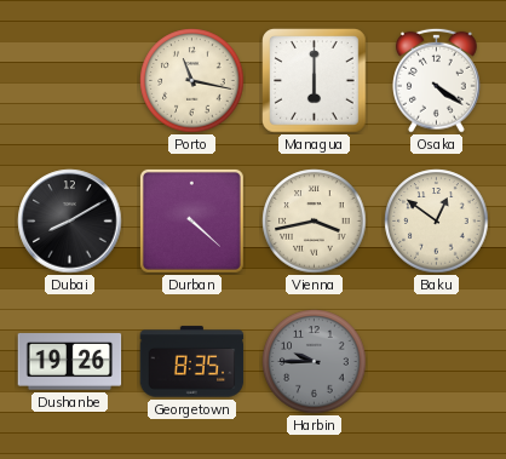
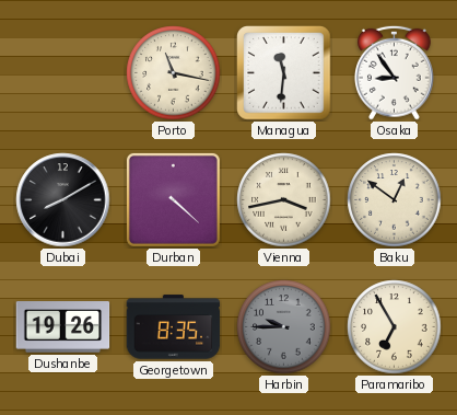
Managua: 6:00 -> 11:31
Osaka: 4:21 -> 8:54
Paramaribo: none -> 6:55
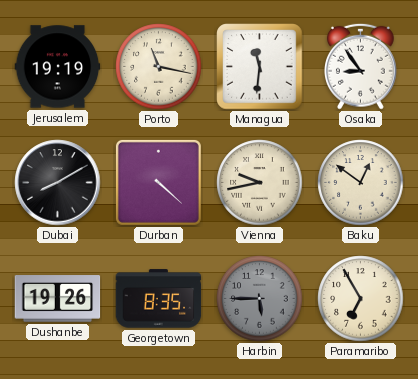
Jerusalem: none -> 19:19
Vienna: 3:43 -> 9:43
Harbin: 9:45 -> 5:45
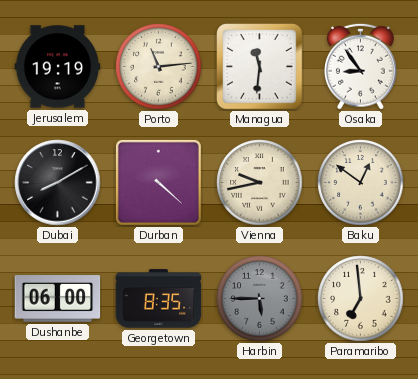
Porto: 11:17 -> 11:14
Dushanbe: 19:26 -> 06:00
Paramaribo: 6:55 -> 6:59
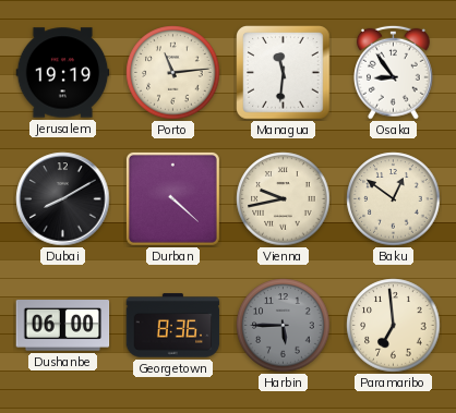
Georgetown: 8:35 -> 8:36
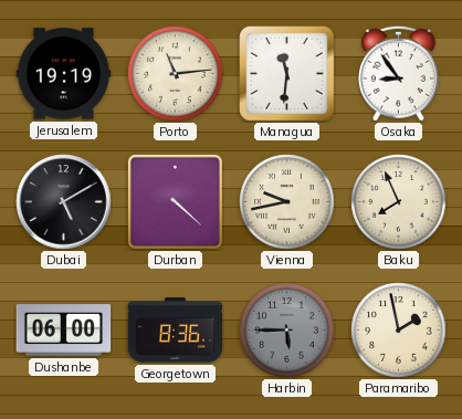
Dubai: 8:10 -> 5:10
Baku: 12:51 -> 7:56
Paramaribo: 6:59 -> 1:58
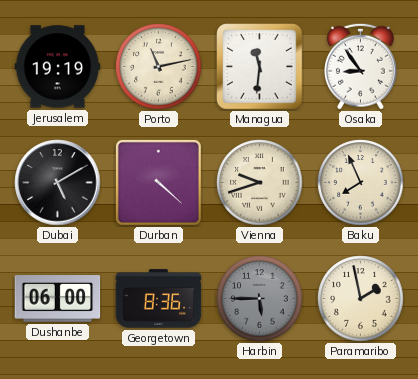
Porto: 11:14 -> 11:13
Vienna: 9:43 -> 9:42
